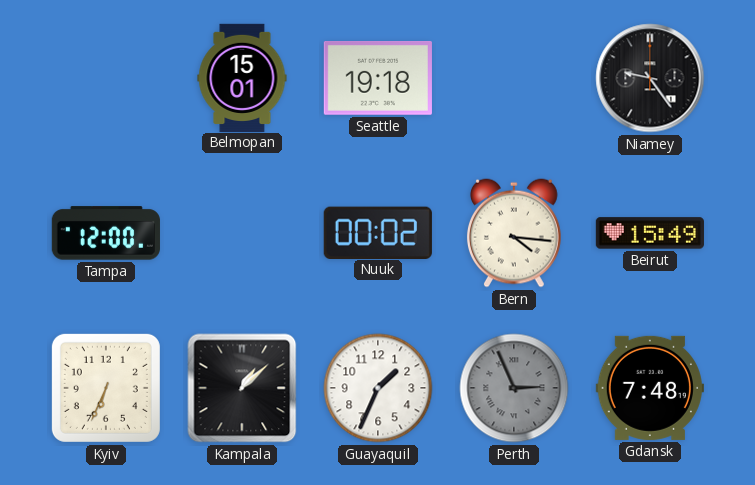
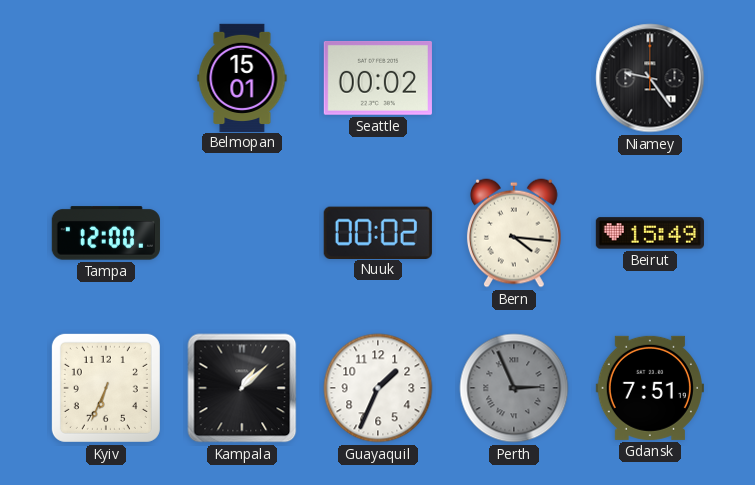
Seattle: 19:18 -> 00:02
Gdansk: 7:48 -> 7:51
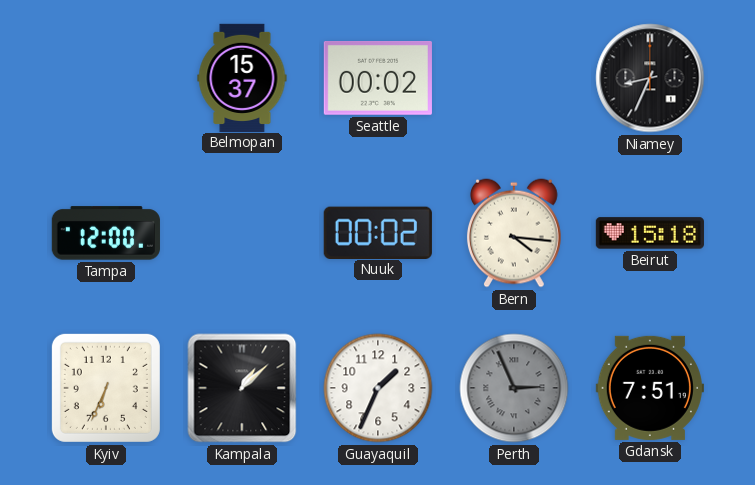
Belmopan: 15:01 -> 15:37
Niamey: 9:24 -> 8:34
Beirut: 15:49 -> 15:18
